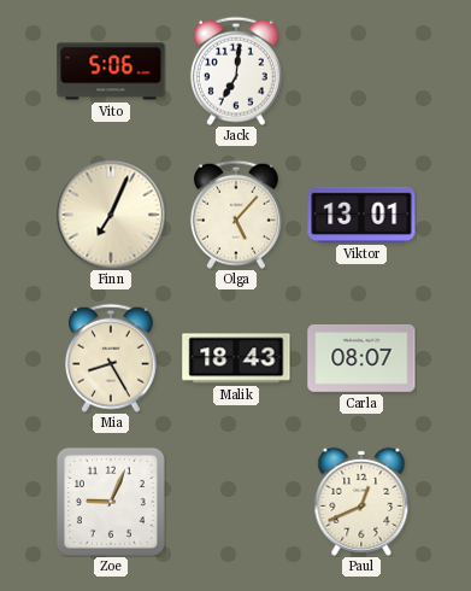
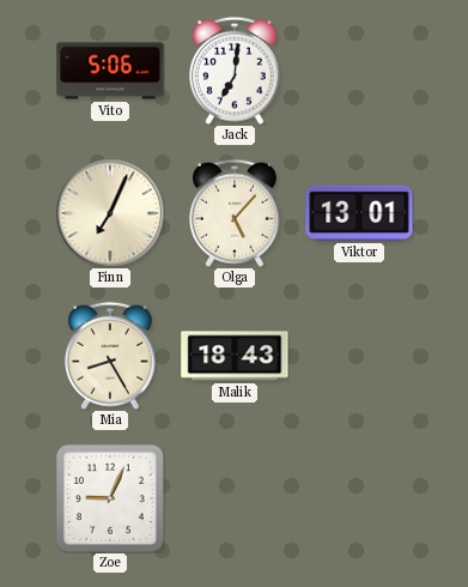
Carla: 08:07 -> none
Paul: 12:41 -> none
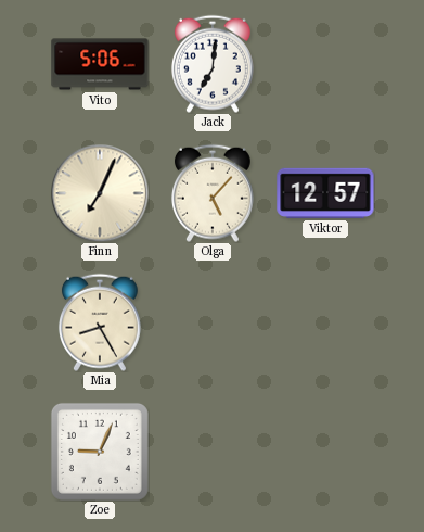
Viktor: 13:01 -> 12:57
Malik: 18:43 -> none
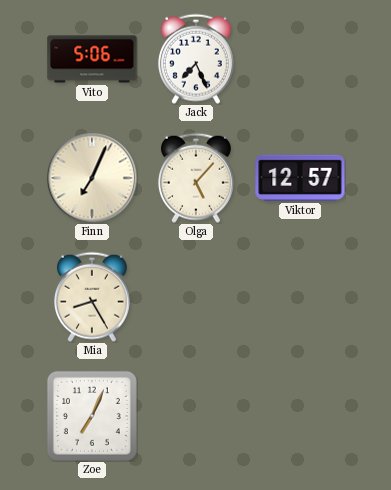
Jack: 7:01 -> 7:26
Zoe: 9:04 -> 7:04
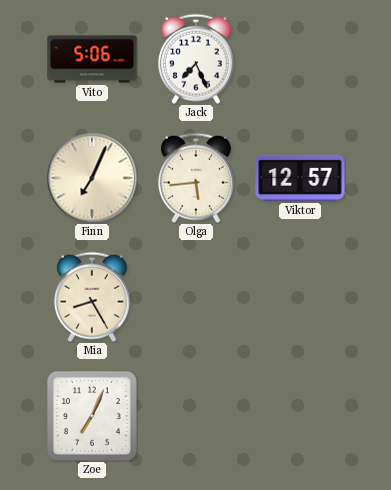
Olga: 5:07 -> 5:44
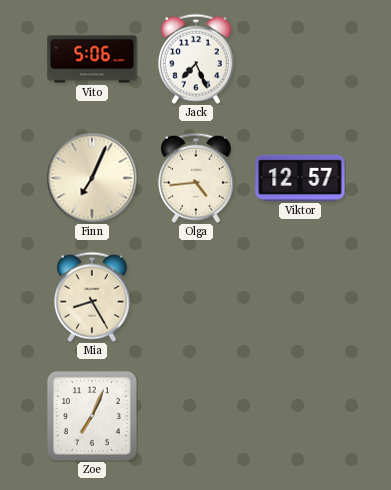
Olga: 5:44 -> 4:44
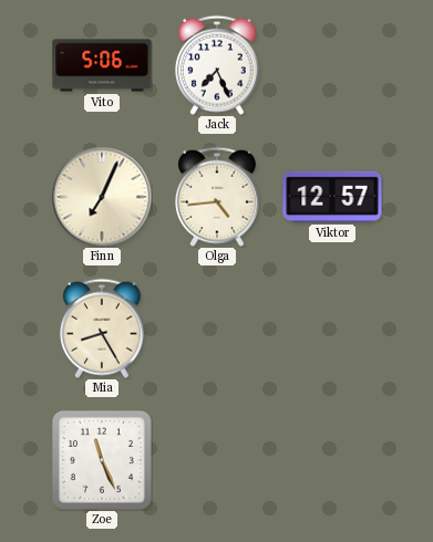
Zoe: 7:04 -> 11:26
